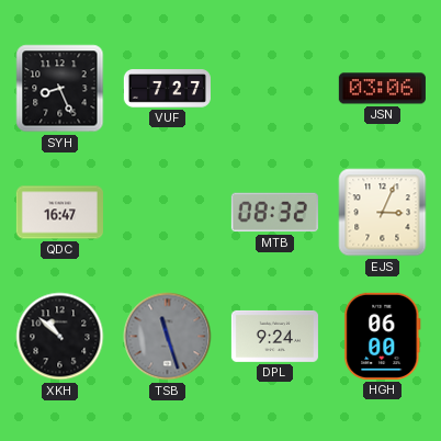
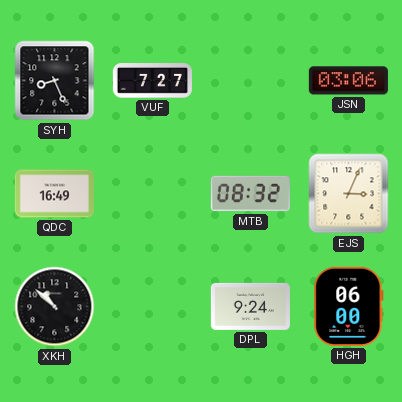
QDC: 16:47 -> 16:49
TSB: 11:27 -> none
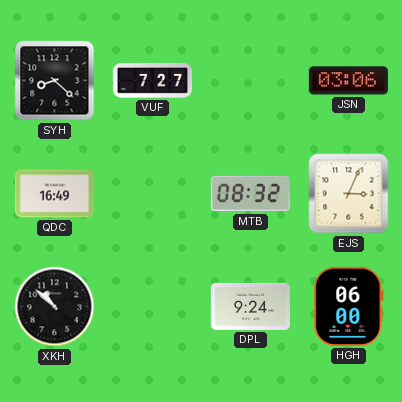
SYH: 8:26 -> 8:22
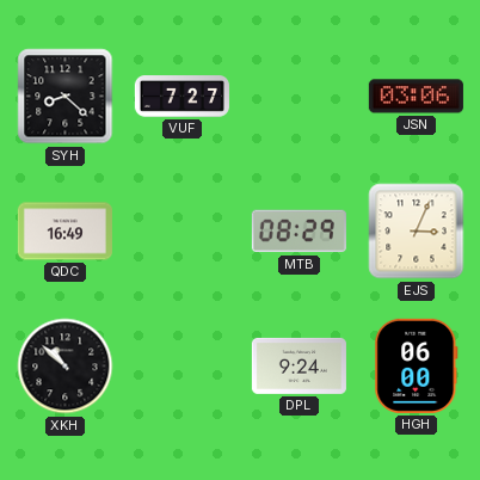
MTB: 08:32 -> 08:29
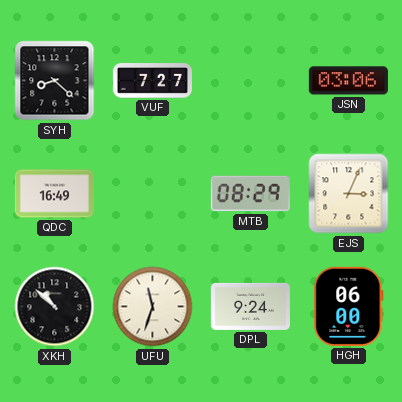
UFU: none -> 11:33
